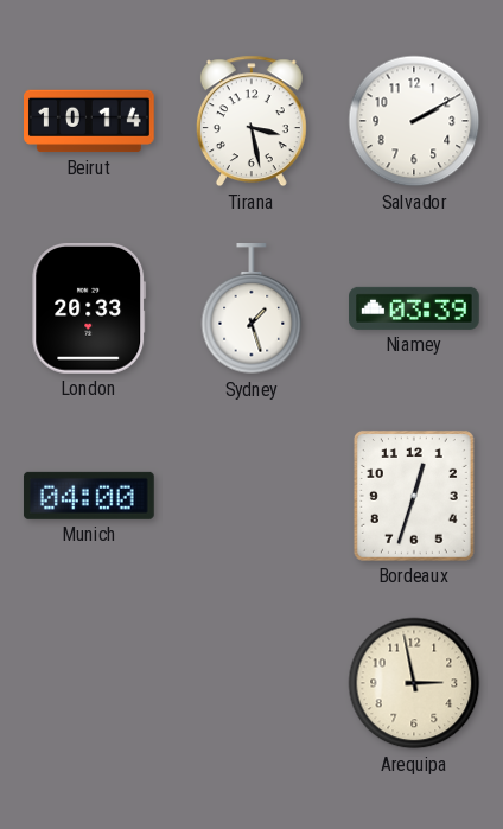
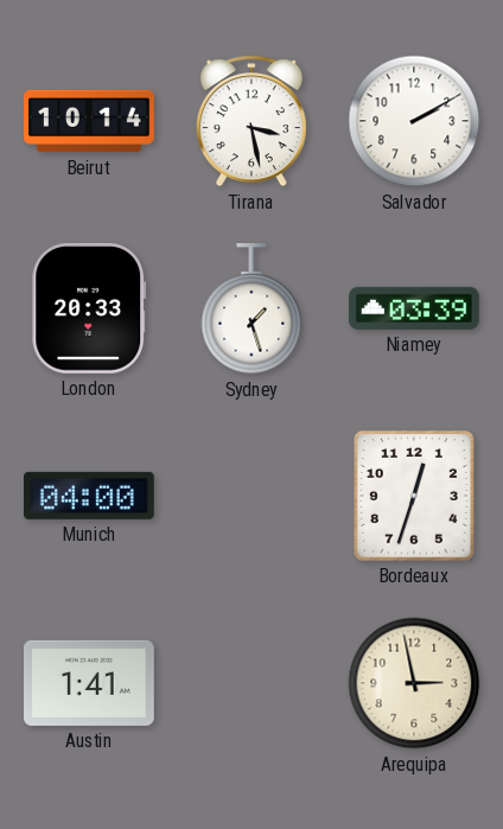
Austin: none -> 1:41
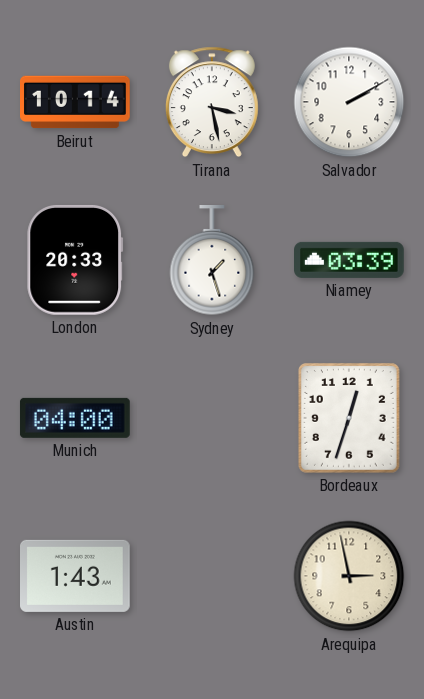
Austin: 1:41 -> 1:43
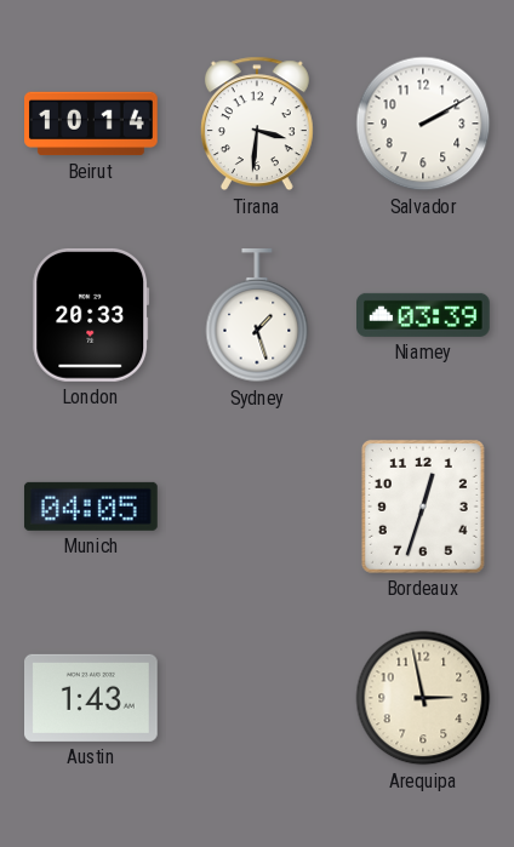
Tirana: 3:28 -> 3:31
Munich: 04:00 -> 04:05
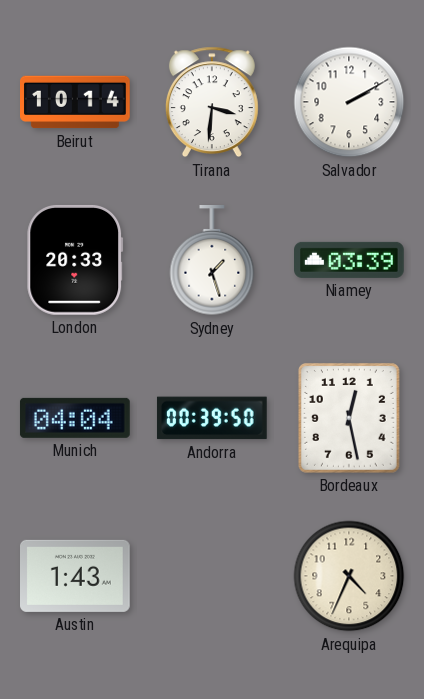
Munich: 04:05 -> 04:04
Andorra: none -> 00:39
Bordeaux: 12:33 -> 12:28
Arequipa: 2:58 -> 4:34
